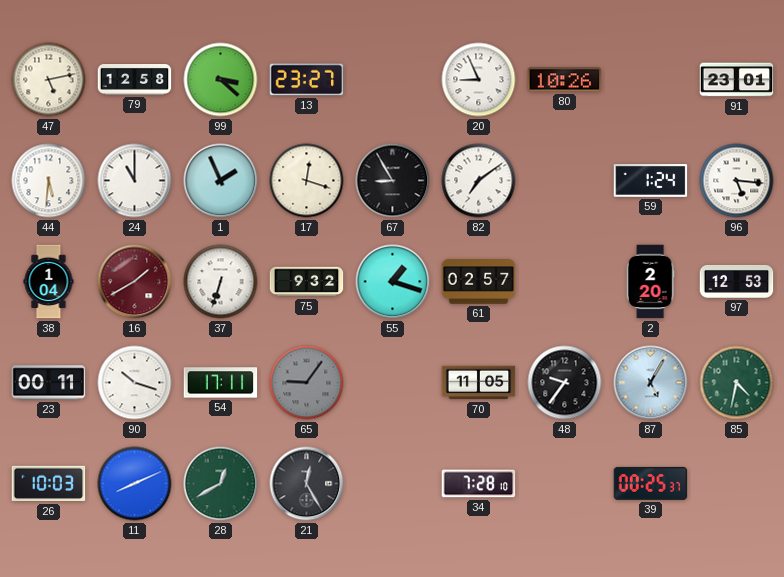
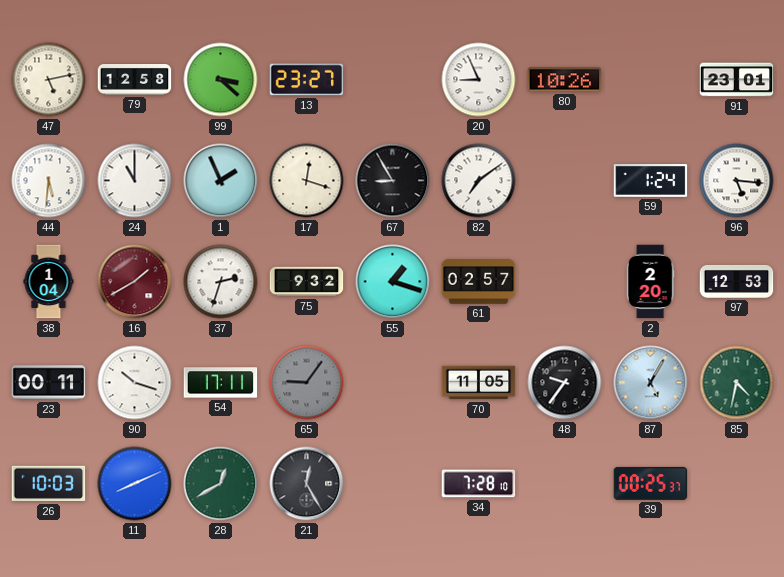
37: 6:33 -> 2:33
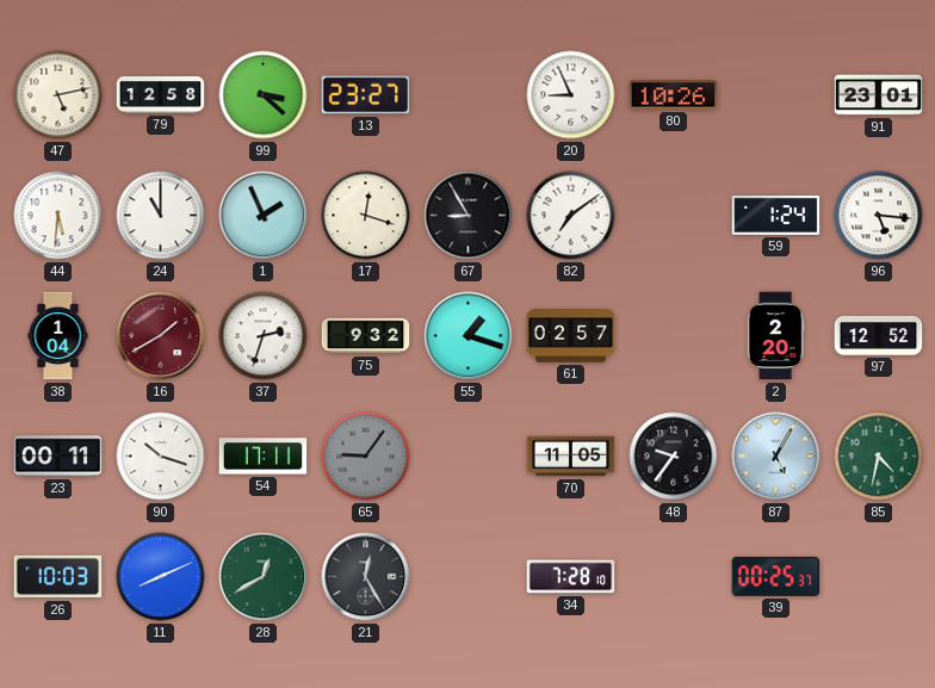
97: 12:53 -> 12:52
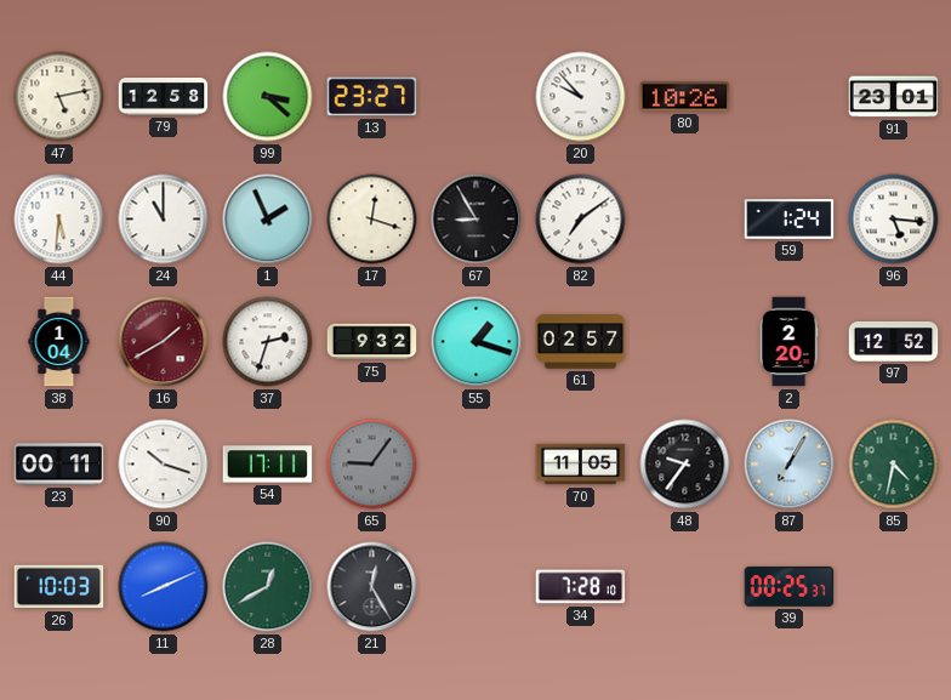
20: 8:56 -> 9:53
87: 5:05 -> 7:05
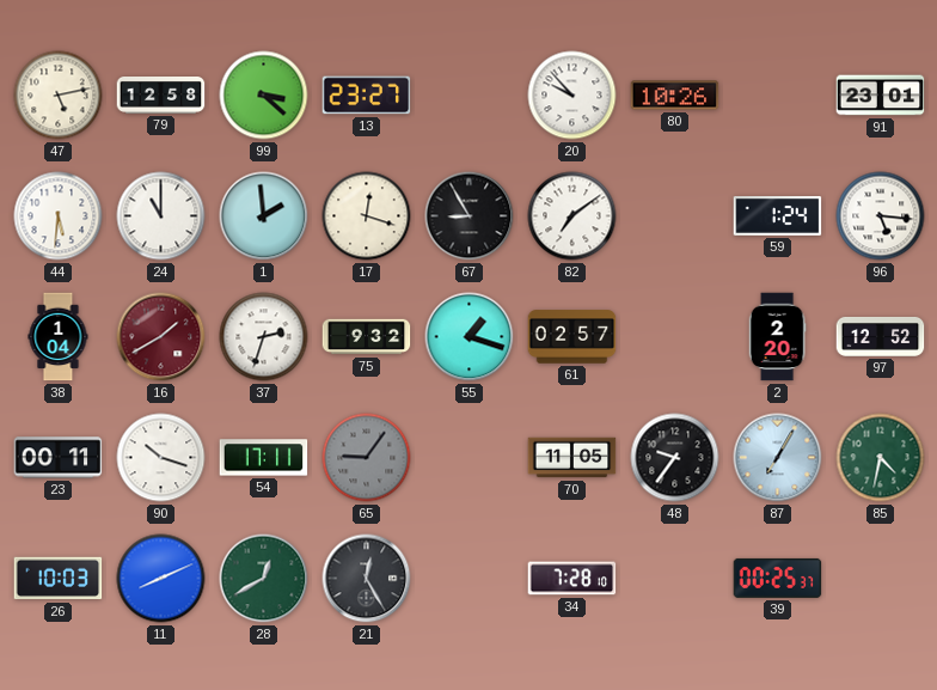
1: 1:56 -> 1:59
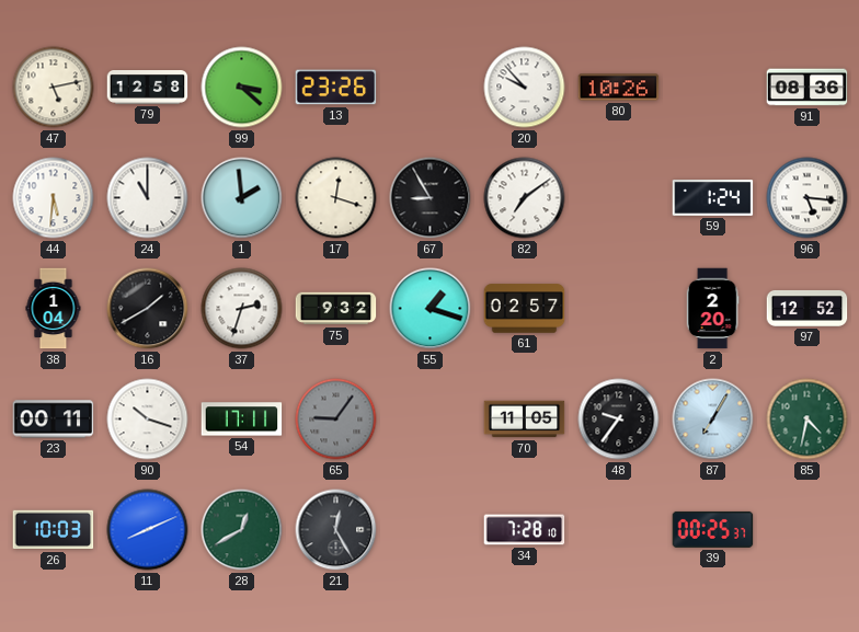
13: 23:27 -> 23:26
91: 23:01 -> 08:36
16 dial: burgundy -> black
